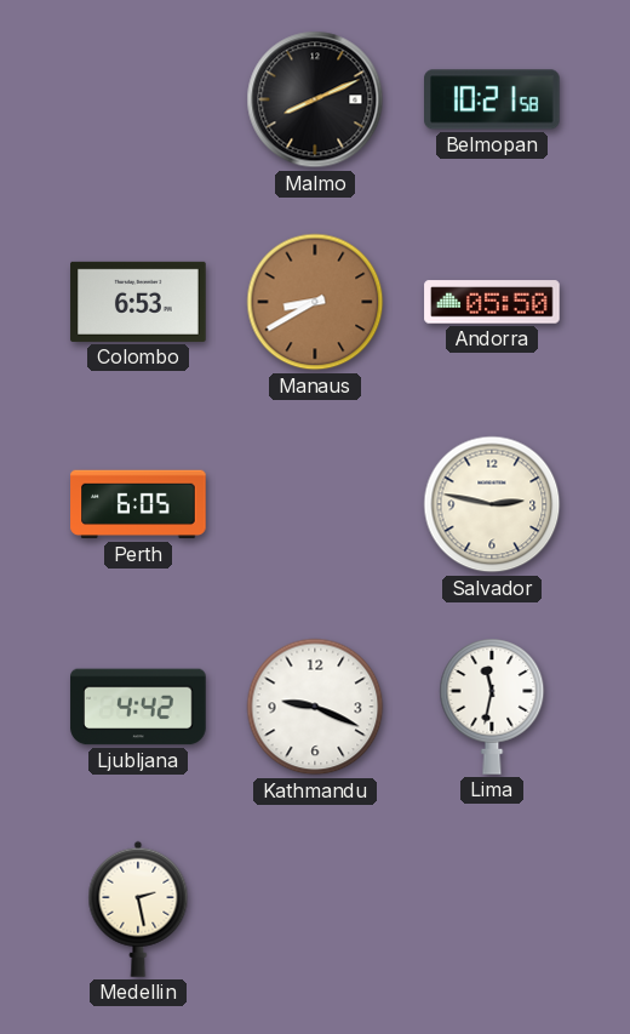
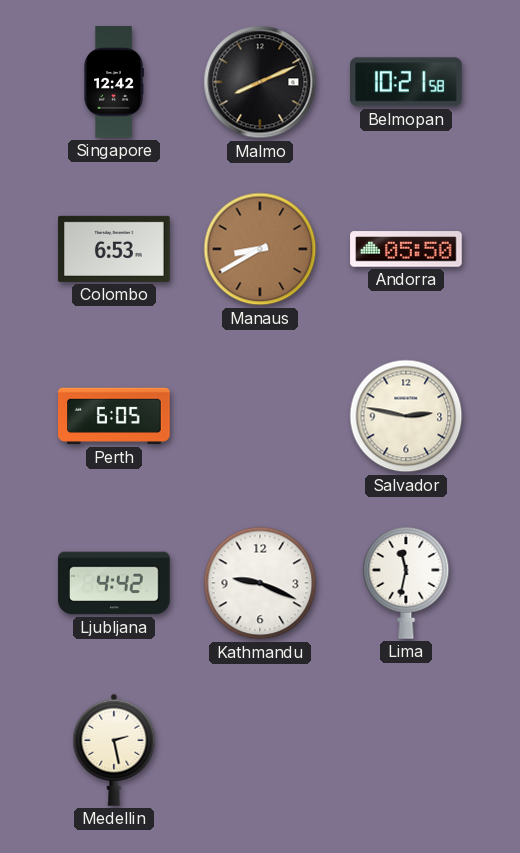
Singapore: none -> 12:42
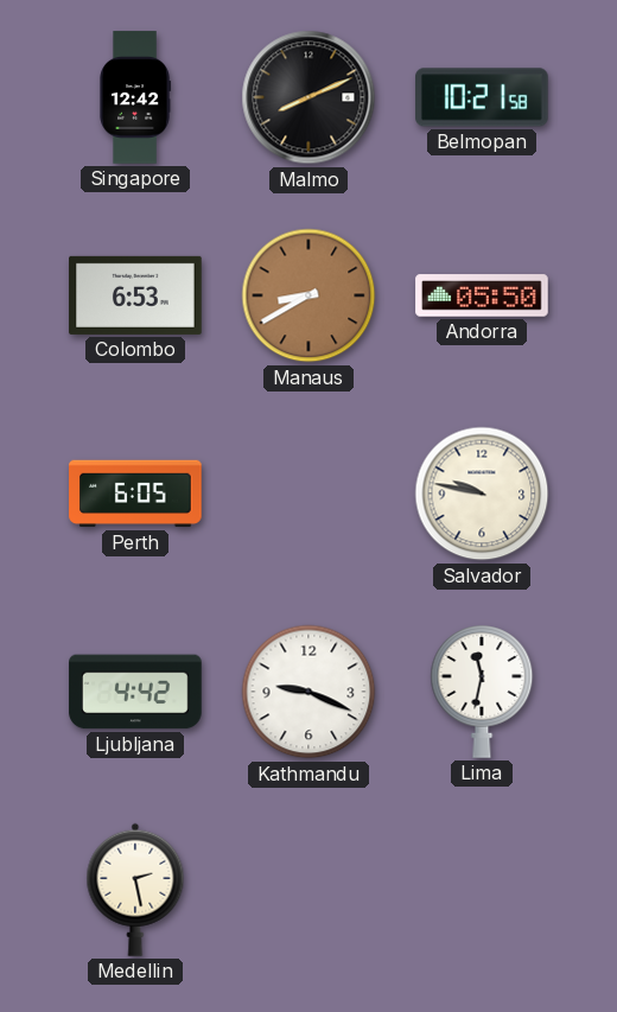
Salvador: 2:47 -> 9:47
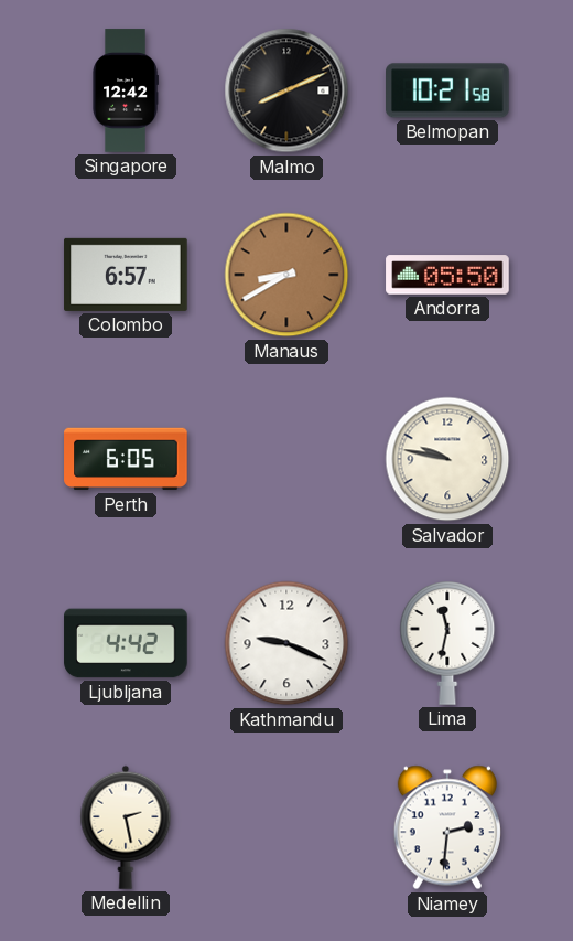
Colombo: 6:53 -> 6:57
Niamey: none -> 2:31
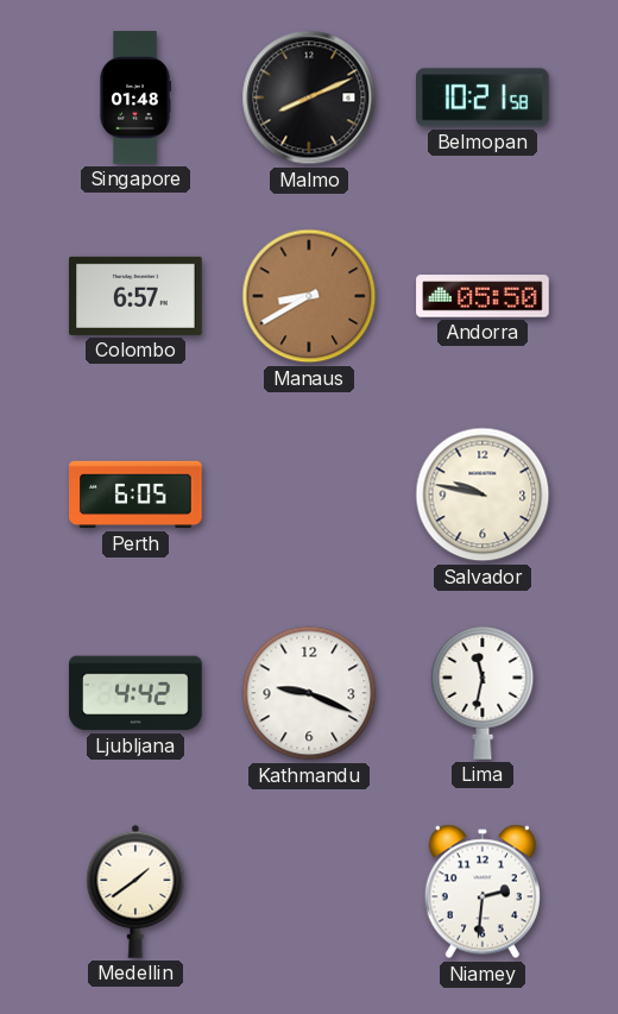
Singapore: 12:42 -> 01:48
Medellin: 2:28 -> 1:39
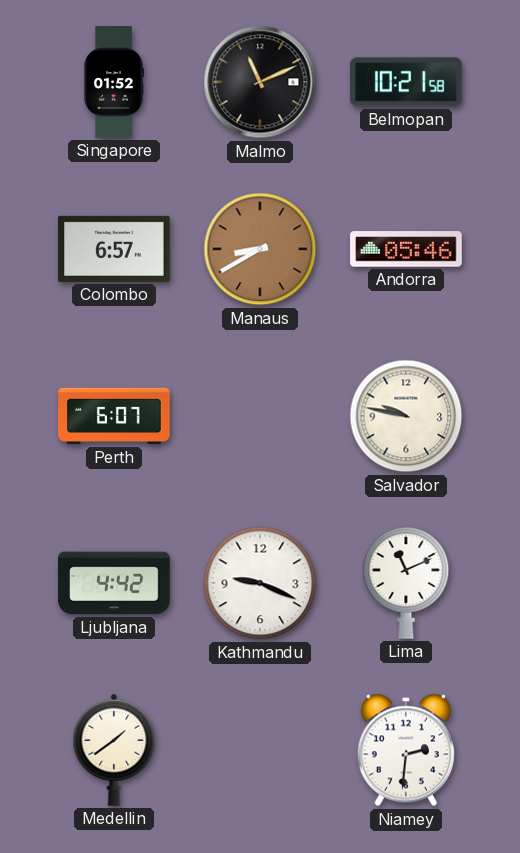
Singapore: 01:48 -> 01:52
Malmo: 8:11 -> 11:11
Andorra: 05:50 -> 05:46
Perth: 6:05 -> 6:07
Lima: 11:32 -> 11:11
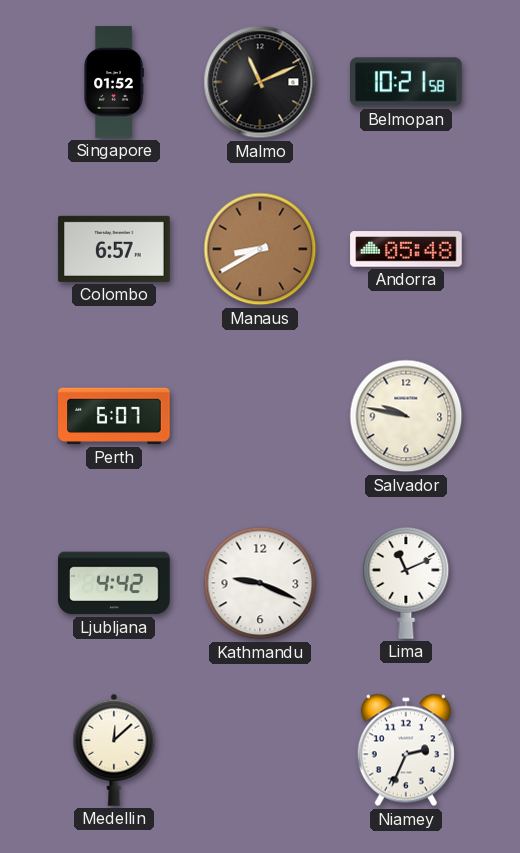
Andorra: 05:46 -> 05:48
Medellin: 1:39 -> 12:08
Niamey: 2:31 -> 2:34
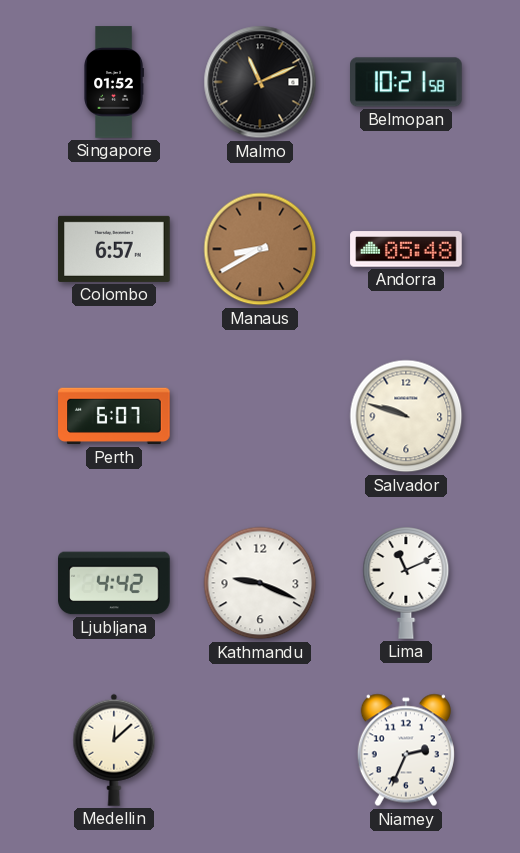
Salvador: 9:47 -> 9:48
